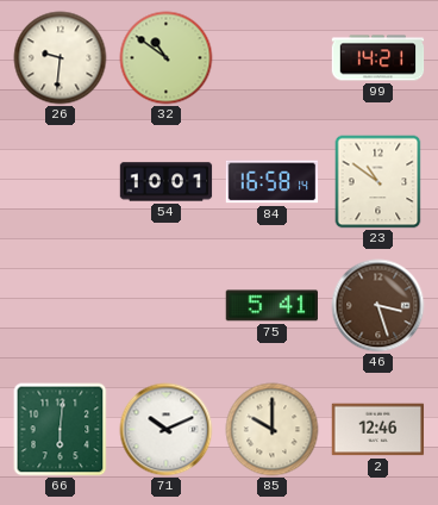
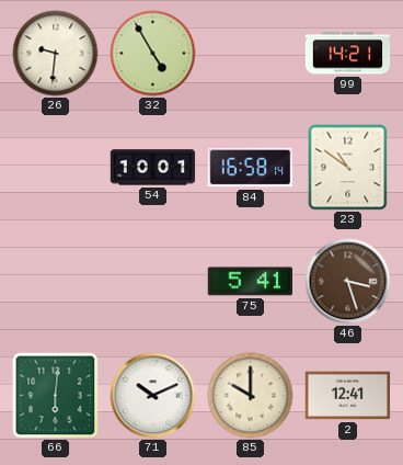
32: 10:51 -> 4:55
2: 12:46 -> 12:41
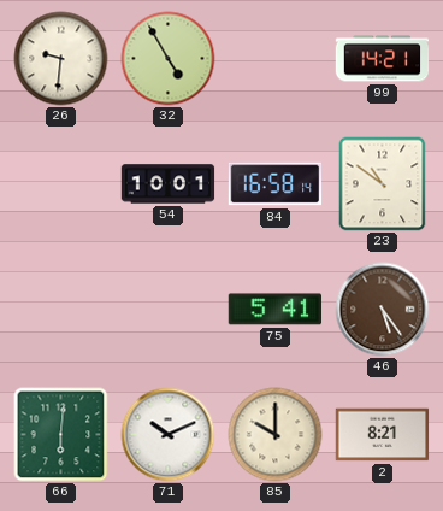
46: 3:27 -> 5:24
2: 12:41 -> 8:21
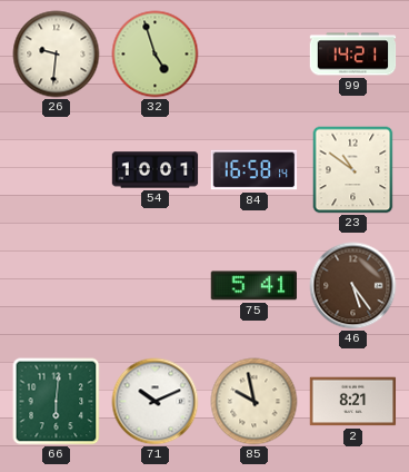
32: 4:55 -> 4:57
85: 10:00 -> 9:58
